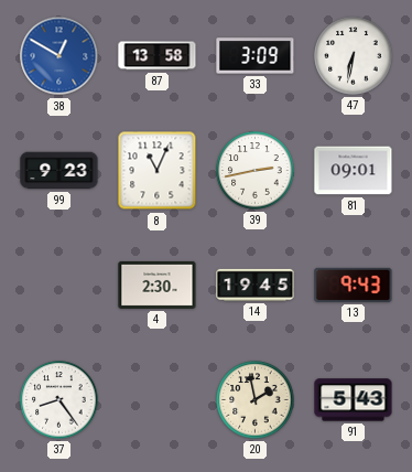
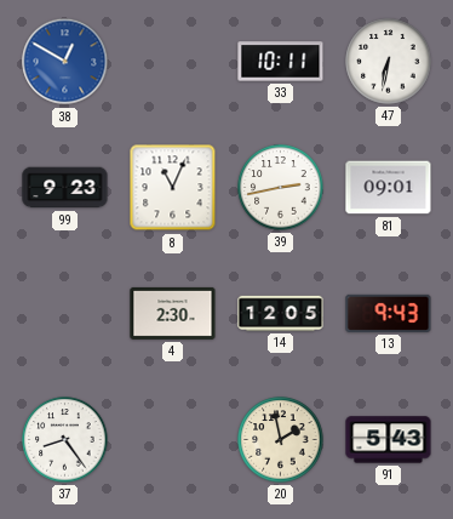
87: 13:58 -> none
33: 3:09 -> 10:11
14: 19:45 -> 12:05
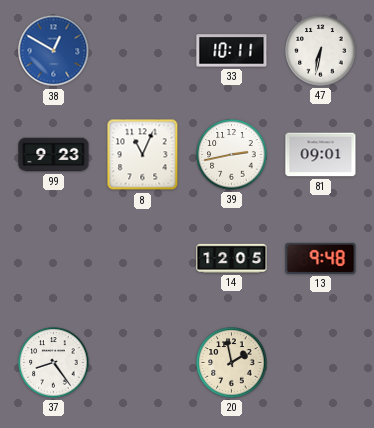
4: 2:30 -> none
13: 9:43 -> 9:48
91: 5:43 -> none
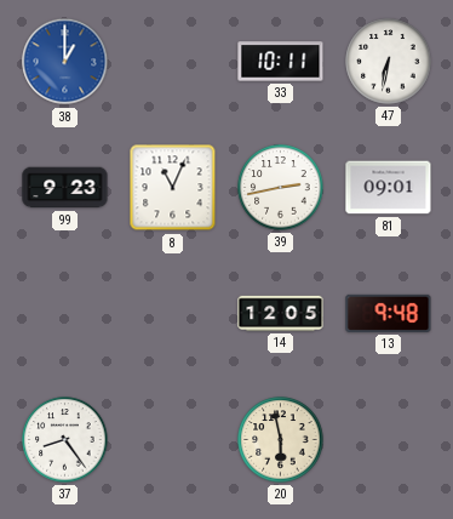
38: 12:50 -> 1:00
20: 1:58 -> 5:58
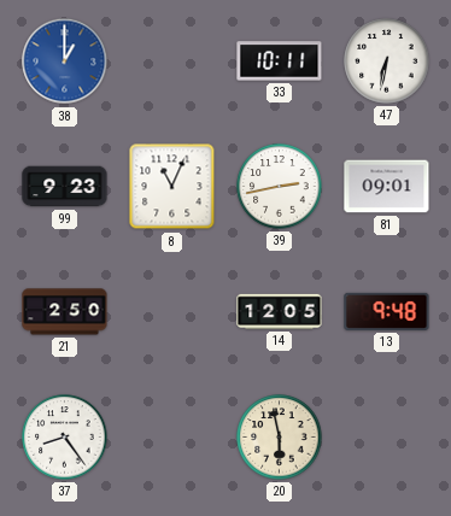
21: none -> 2:50
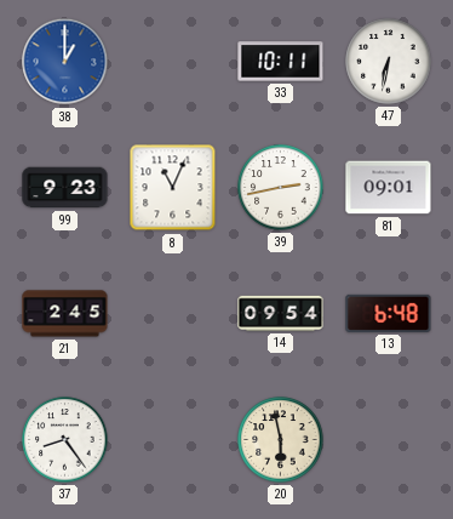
21: 2:50 -> 2:45
14: 12:05 -> 09:54
13: 9:48 -> 6:48
